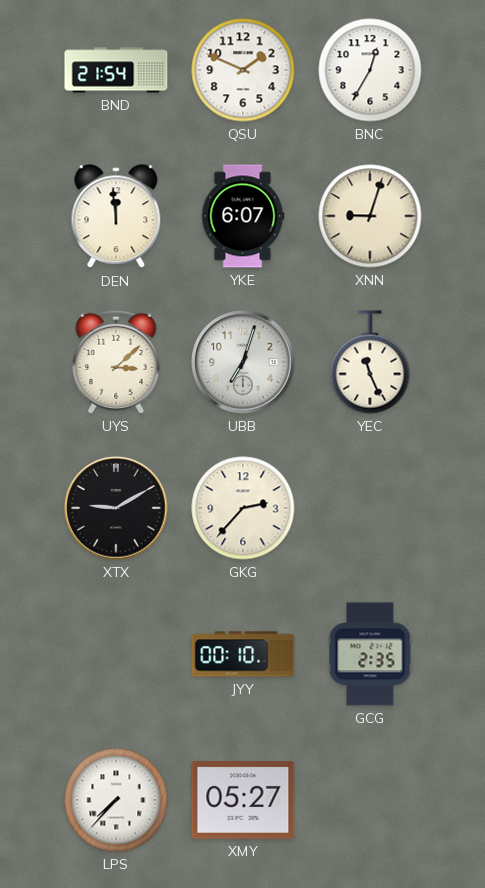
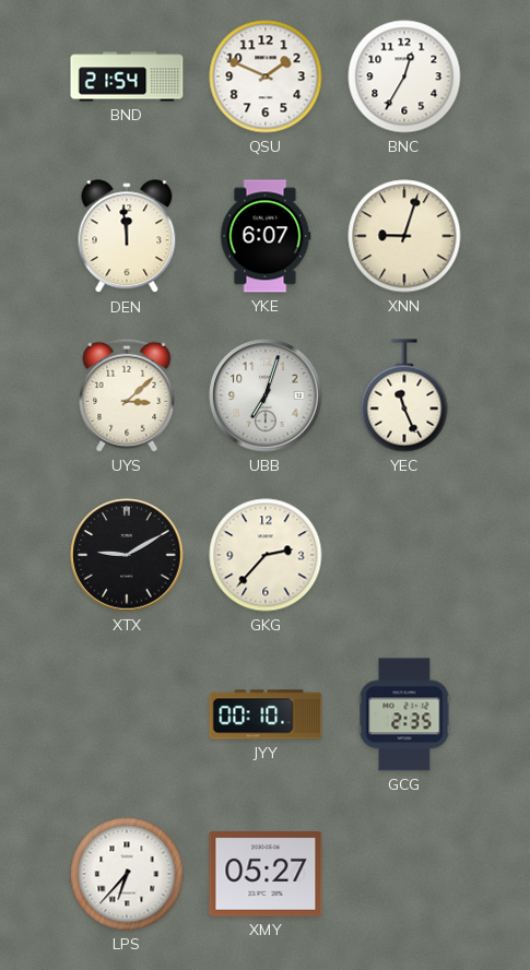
LPS: 7:37 -> 6:37
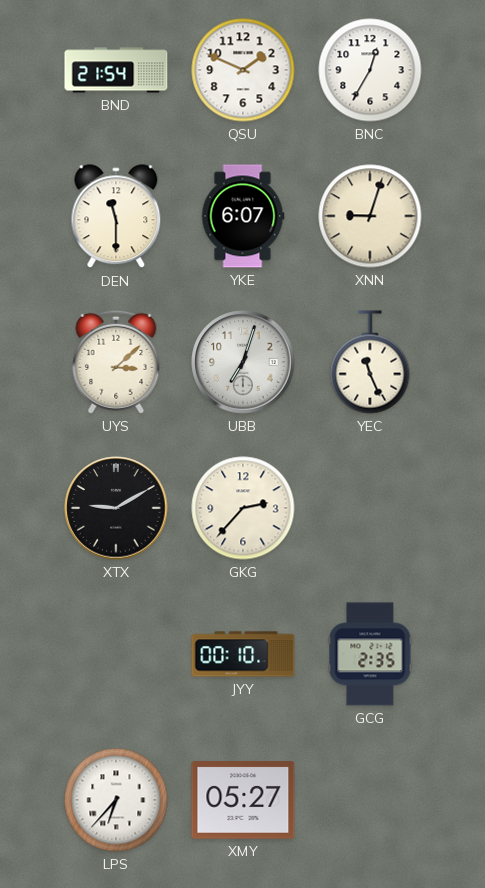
DEN: 11:59 -> 11:30
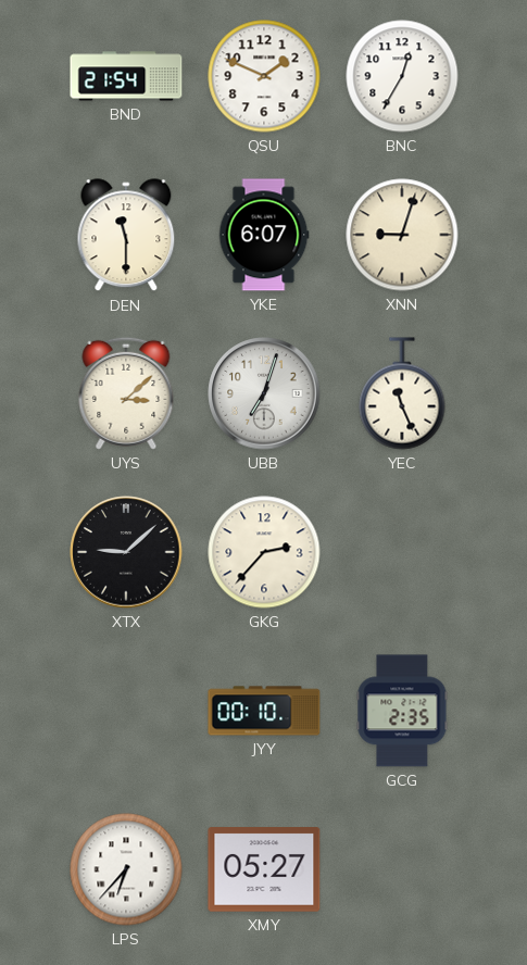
XTX: 9:10 -> 9:08
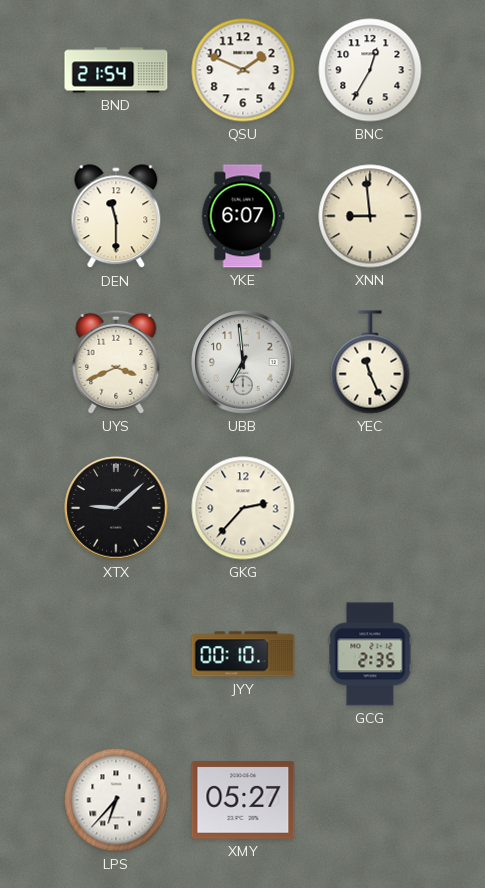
XNN: 9:03 -> 8:59
UYS: 3:08 -> 3:41
UBB: 7:03 -> 6:59
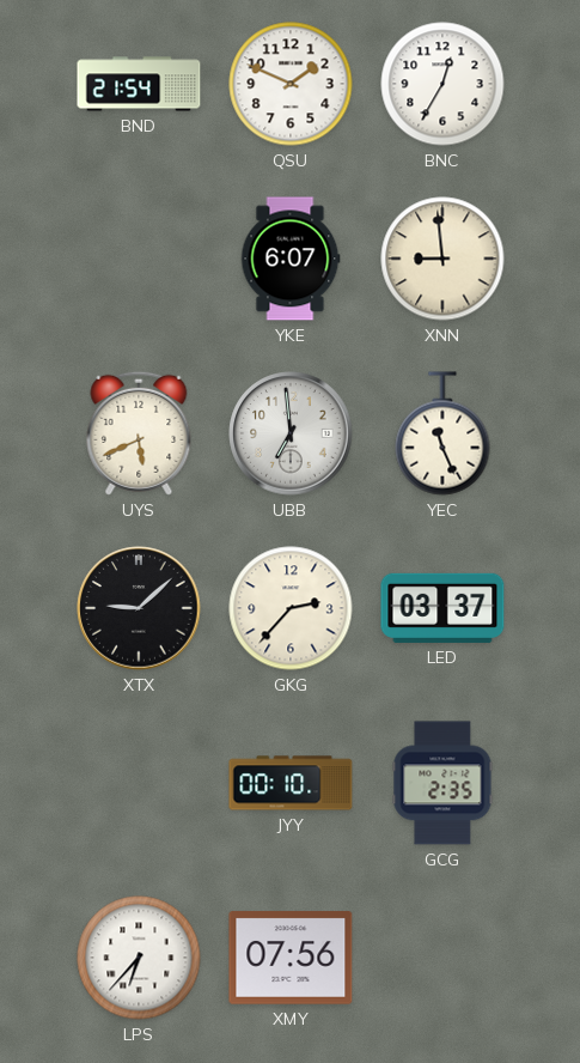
DEN: 11:30 -> none
UYS: 3:41 -> 5:41
LED: none -> 03:37
XMY: 05:27 -> 07:56
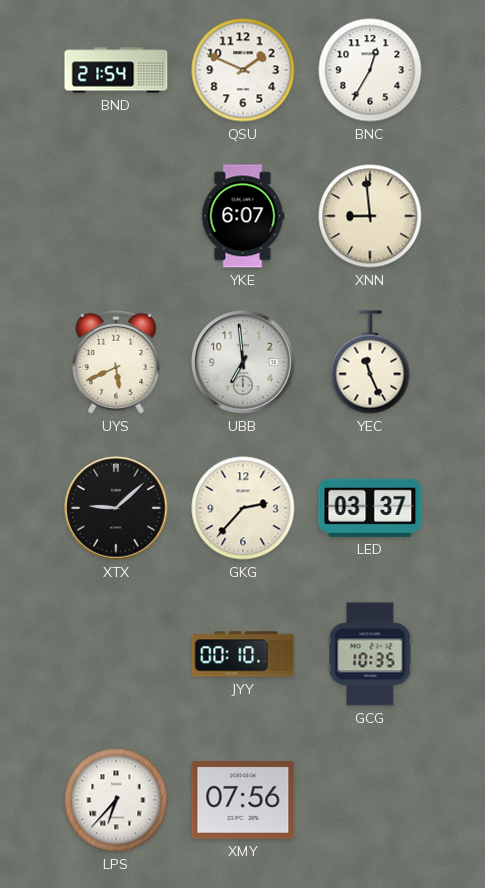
GCG: 2:35 -> 10:35
